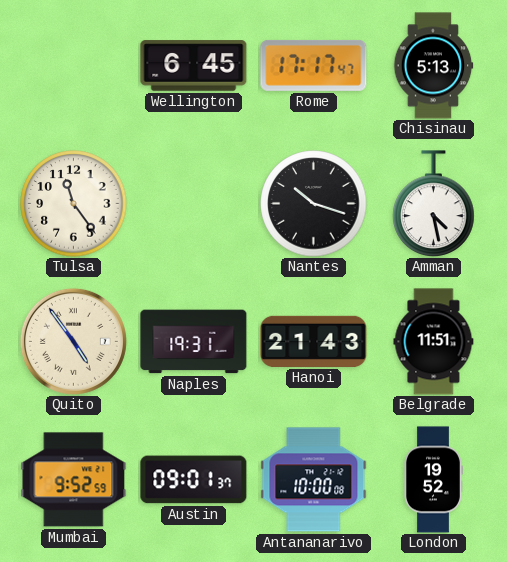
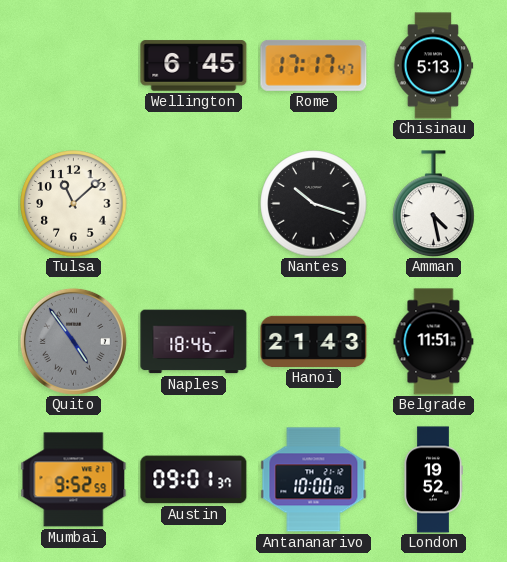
Tulsa: 11:24 -> 11:08
Quito dial: cream -> grey
Naples: 19:31 -> 18:46
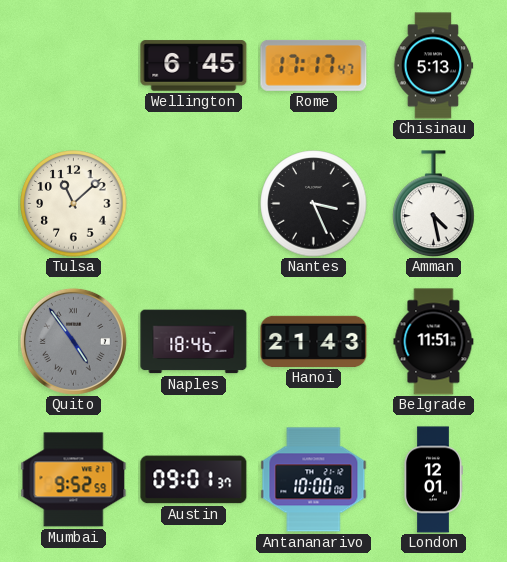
Nantes: 10:18 -> 3:26
London: 19:52 -> 12:01
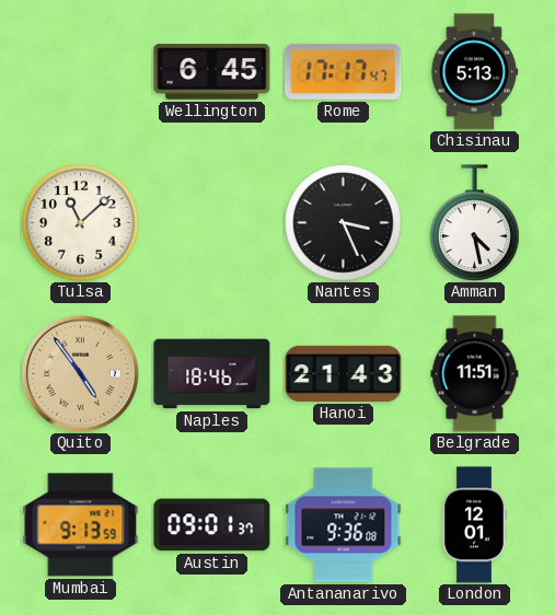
Quito dial: grey -> champagne
Mumbai: 9:52 -> 9:13
Antananarivo: 10:00 -> 9:36
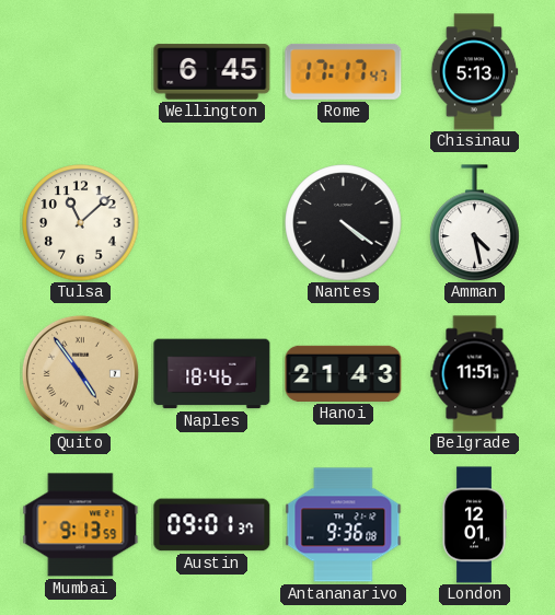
Nantes: 3:26 -> 4:21
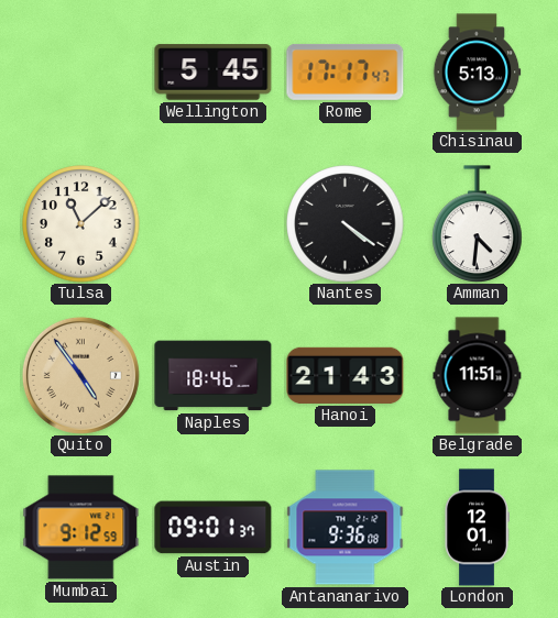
Wellington: 6:45 -> 5:45
Amman: 4:28 -> 4:31
Mumbai: 9:13 -> 9:12
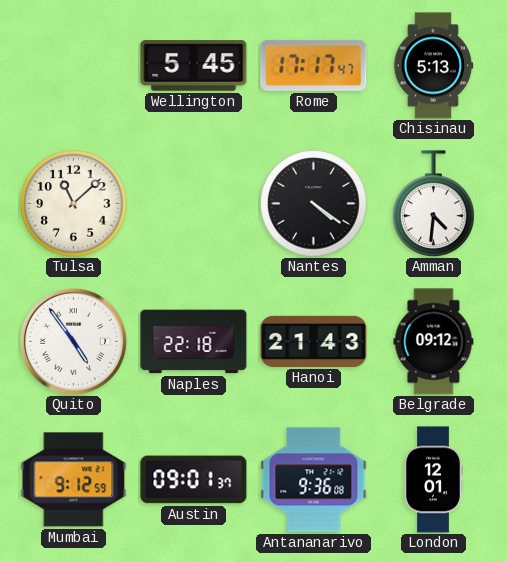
Quito dial: champagne -> white
Naples: 18:46 -> 22:18
Belgrade: 11:51 -> 09:12
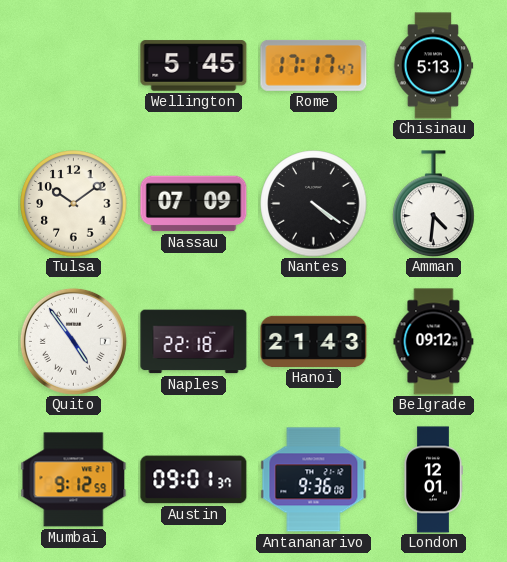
Tulsa: 11:08 -> 10:09
Nassau: none -> 07:09
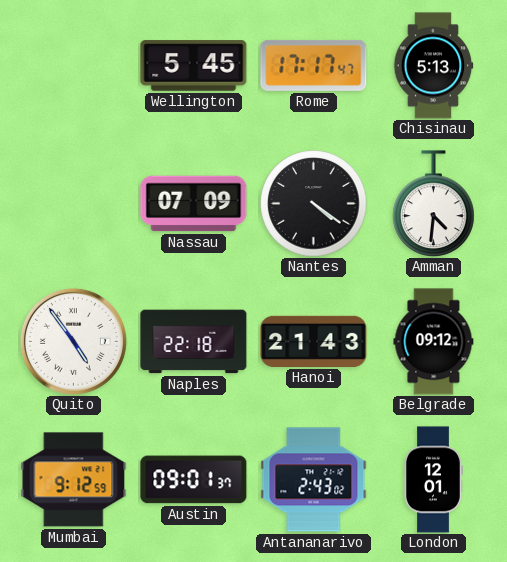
Tulsa: 10:09 -> none
Antananarivo: 9:36 -> 2:43
